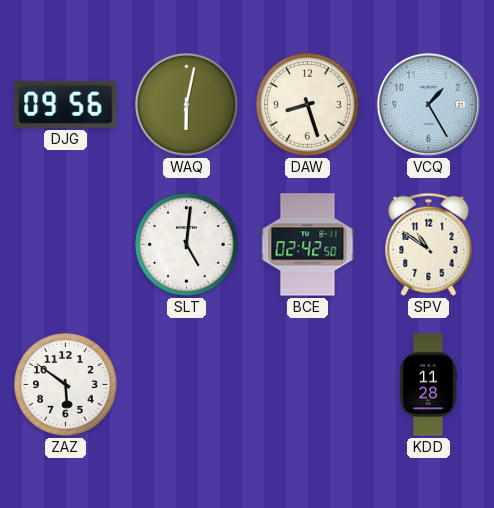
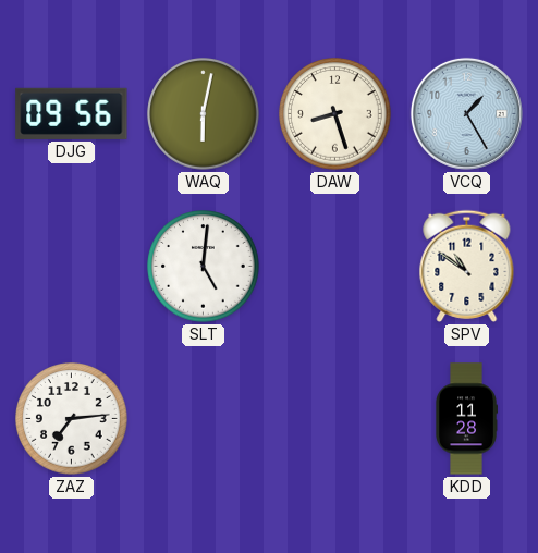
BCE: 02:42 -> none
ZAZ: 5:51 -> 7:14
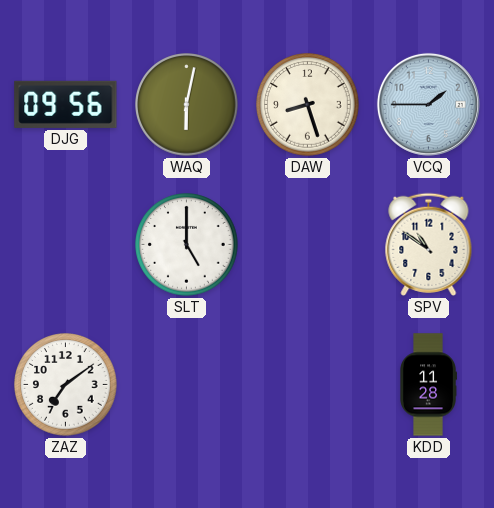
VCQ: 1:25 -> 1:45
SLT: 5:01 -> 5:00
ZAZ: 7:14 -> 7:09
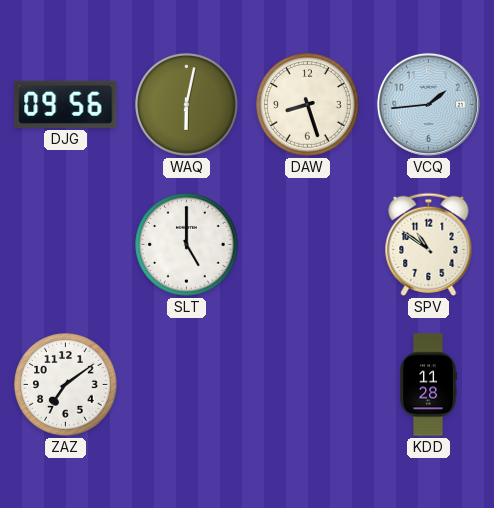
VCQ: 1:45 -> 1:44
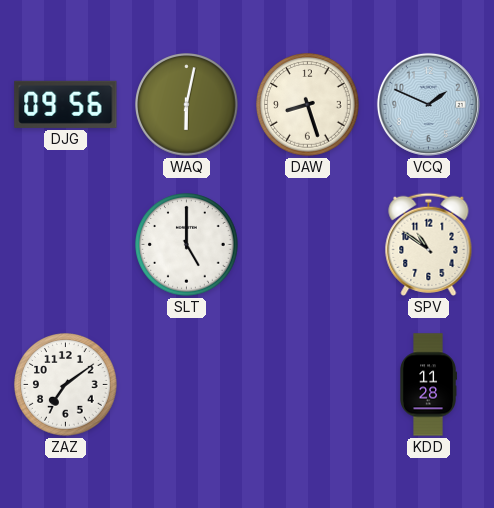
VCQ: 1:44 -> 1:49
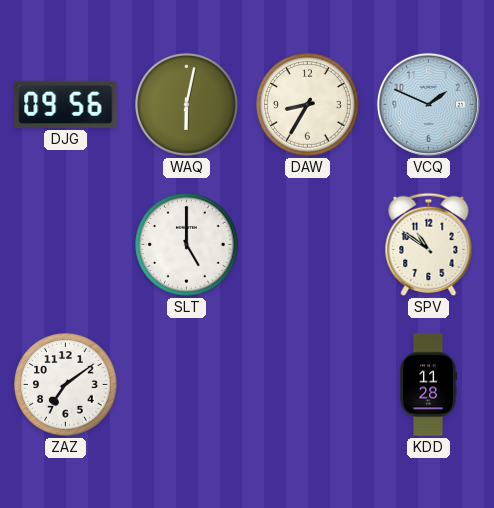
DAW: 8:27 -> 8:35
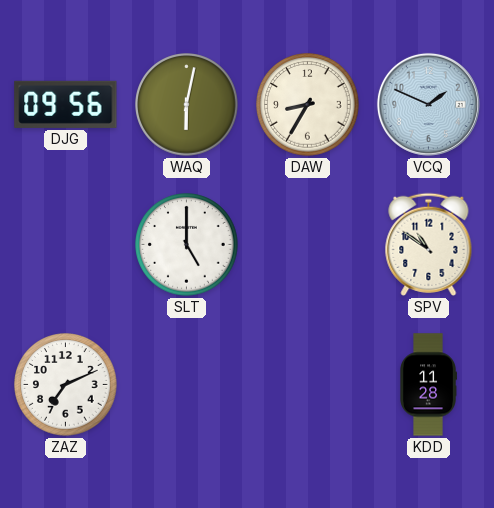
ZAZ: 7:09 -> 7:11
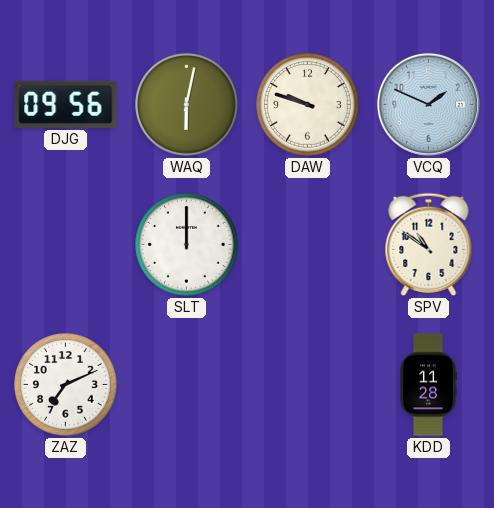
DAW: 8:35 -> 9:48
SLT: 5:00 -> 12:00
